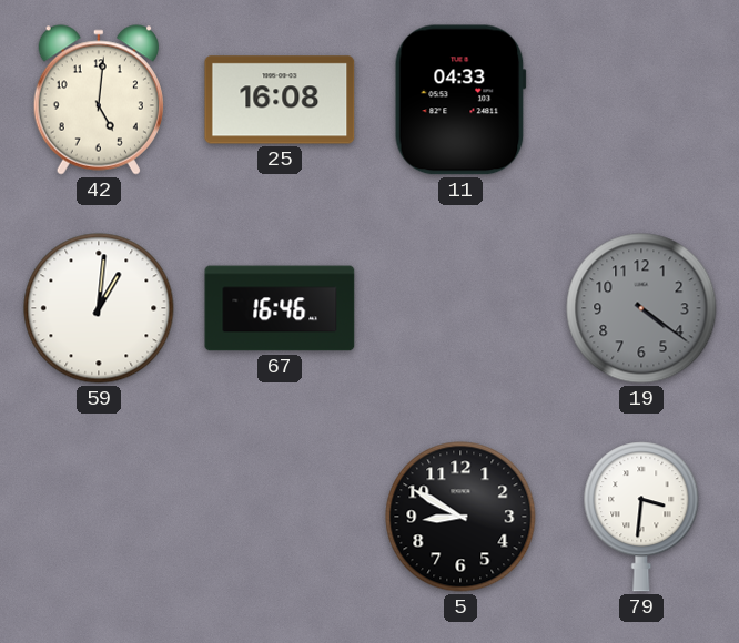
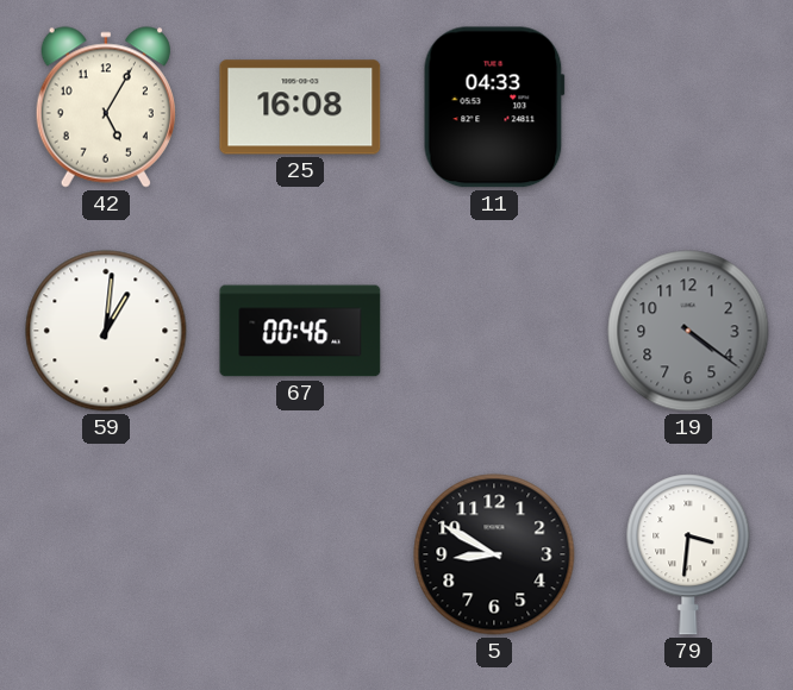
42: 5:01 -> 5:05
67: 16:46 -> 00:46
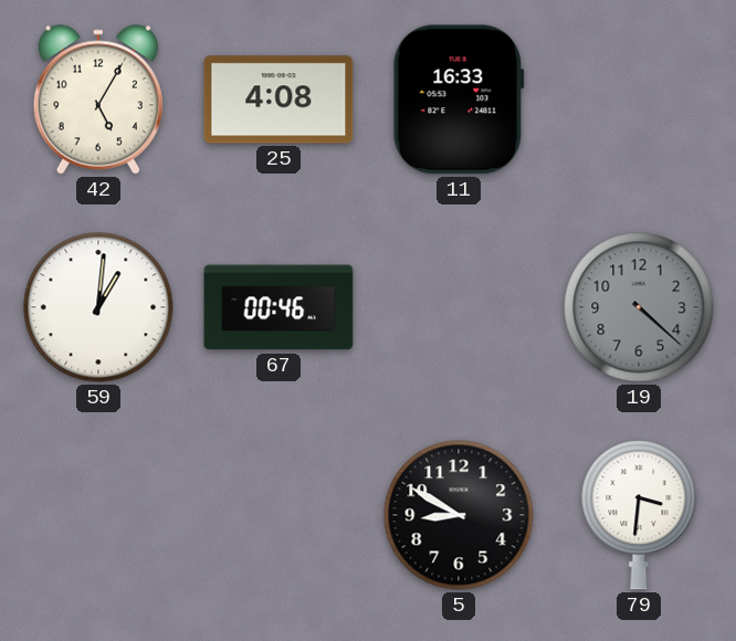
25: 16:08 -> 4:08
11: 04:33 -> 16:33
19: 4:21 -> 4:22
